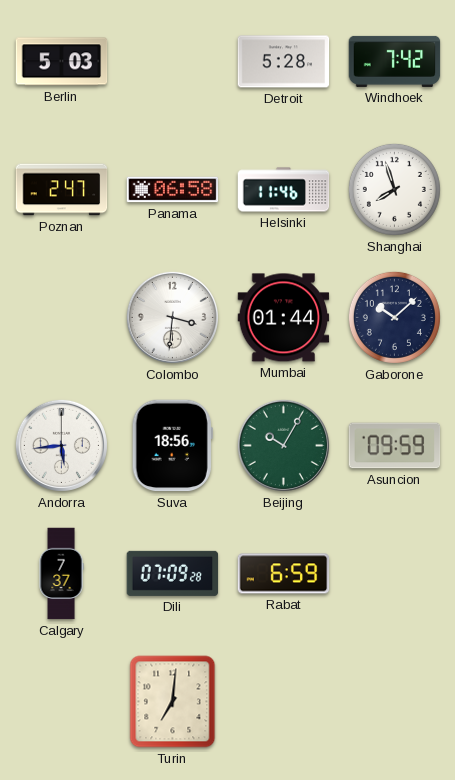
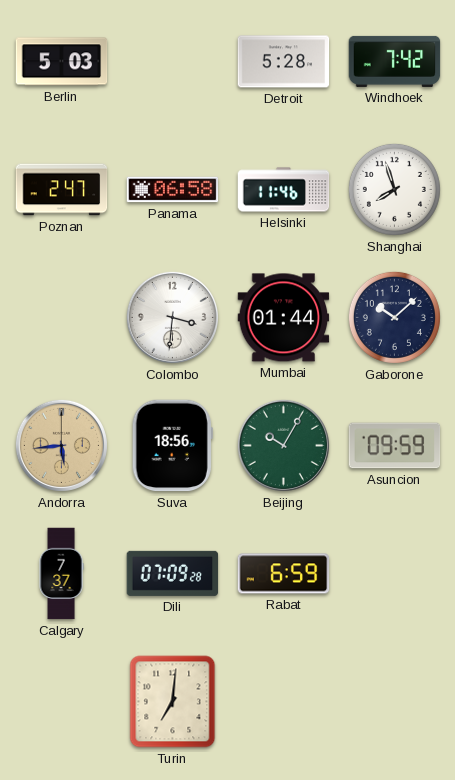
Andorra dial: white -> champagne
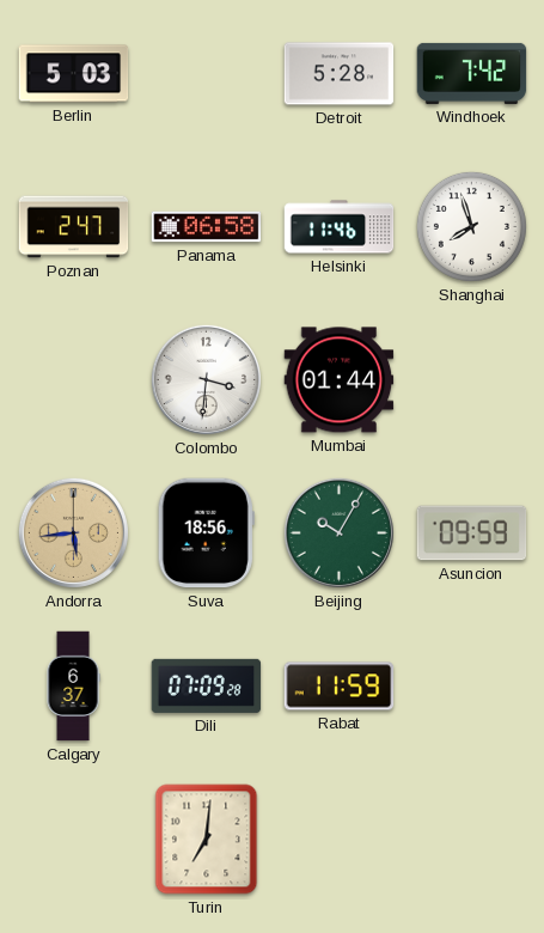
Gaborone: 10:08 -> none
Calgary: 7:37 -> 6:37
Rabat: 6:59 -> 11:59
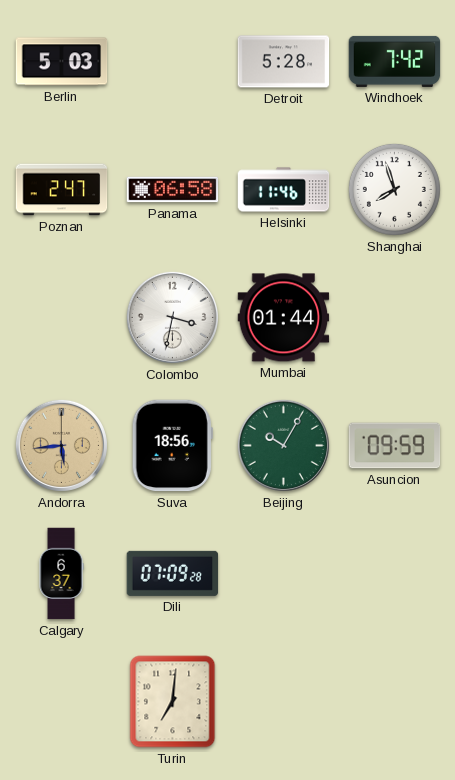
Colombo: 3:31 -> 3:32
Rabat: 11:59 -> none
